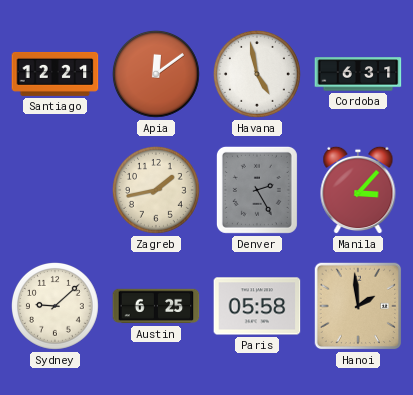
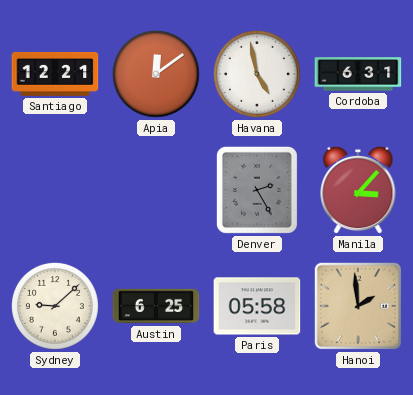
Zagreb: 1:43 -> none
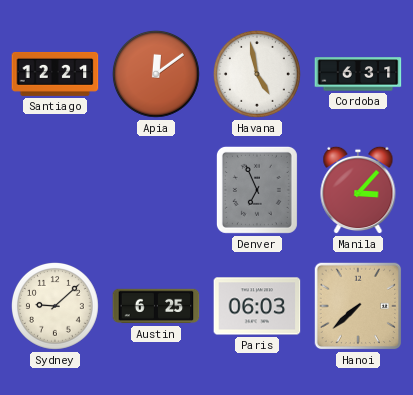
Denver: 2:25 -> 6:56
Paris: 05:58 -> 06:03
Hanoi: 1:59 -> 7:38
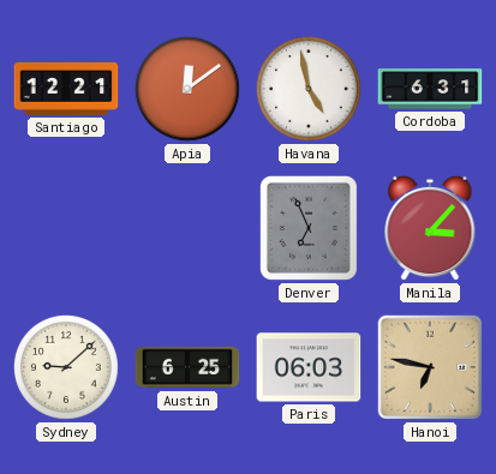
Hanoi: 7:38 -> 6:47
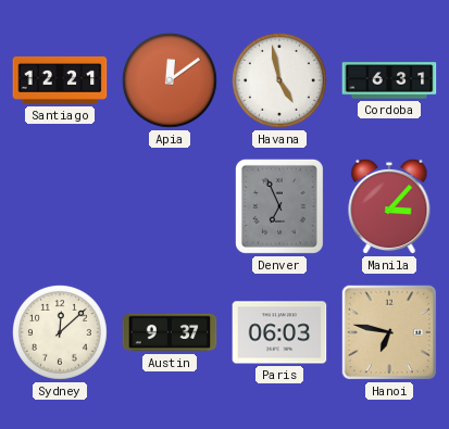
Sydney: 9:08 -> 12:08
Austin: 6:25 -> 9:37
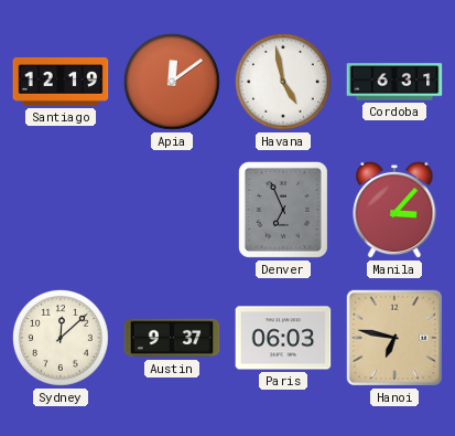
Santiago: 12:21 -> 12:19
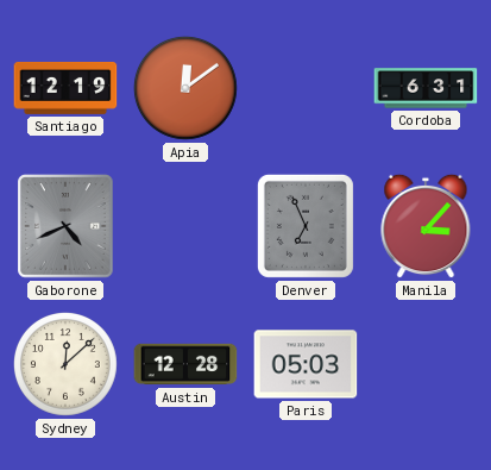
Havana: 4:58 -> none
Gaborone: none -> 4:41
Austin: 9:37 -> 12:28
Paris: 06:03 -> 05:03
Hanoi: 6:47 -> none
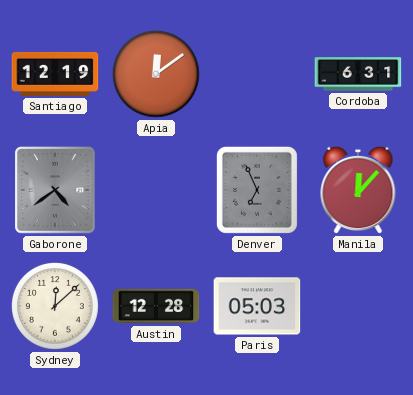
Gaborone: 4:41 -> 4:39
Manila: 3:07 -> 12:07
